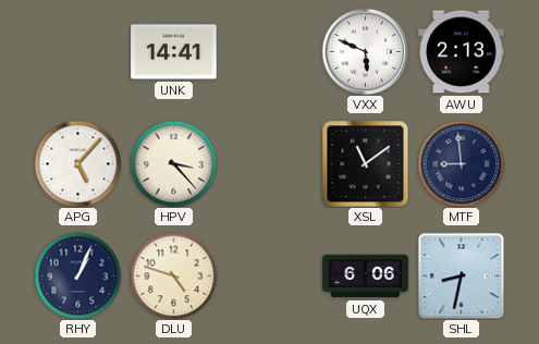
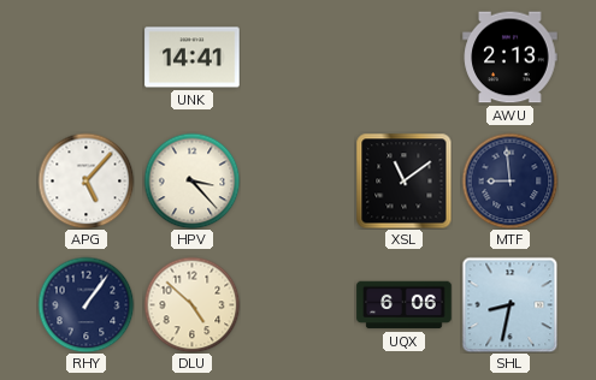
VXX: 5:49 -> none
RHY: 1:04 -> 1:06
DLU: 4:48 -> 4:52
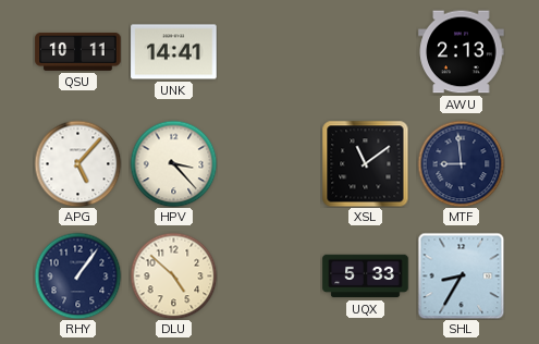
QSU: none -> 10:11
UQX: 6:06 -> 5:33
SHL: 8:32 -> 8:35
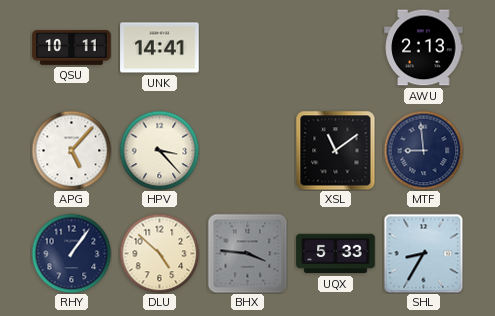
BHX: none -> 3:46
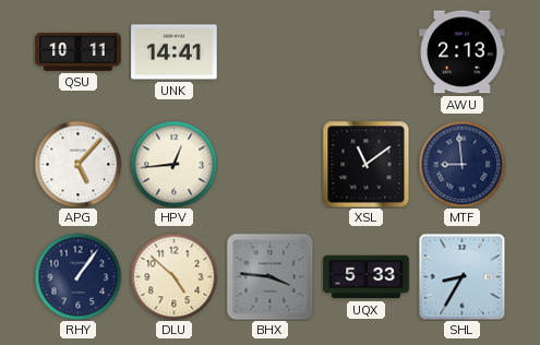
HPV: 3:23 -> 12:44
